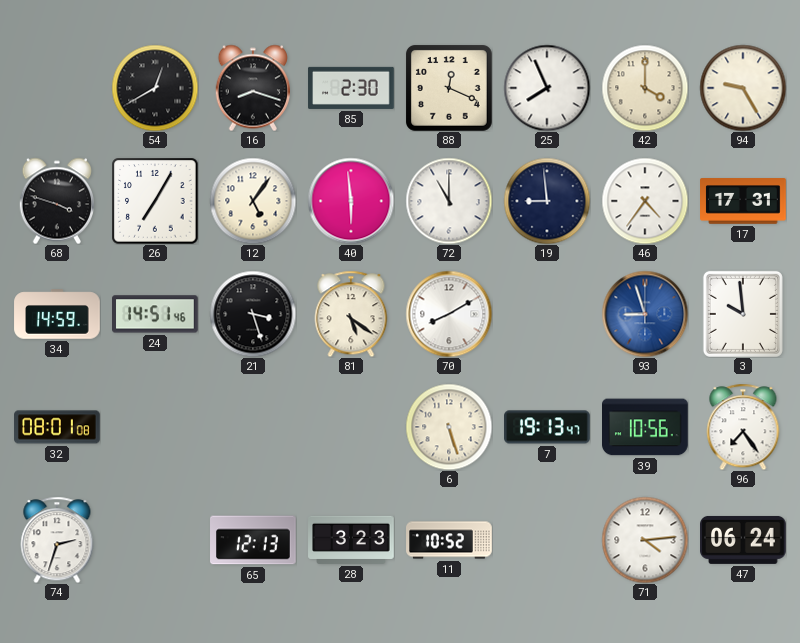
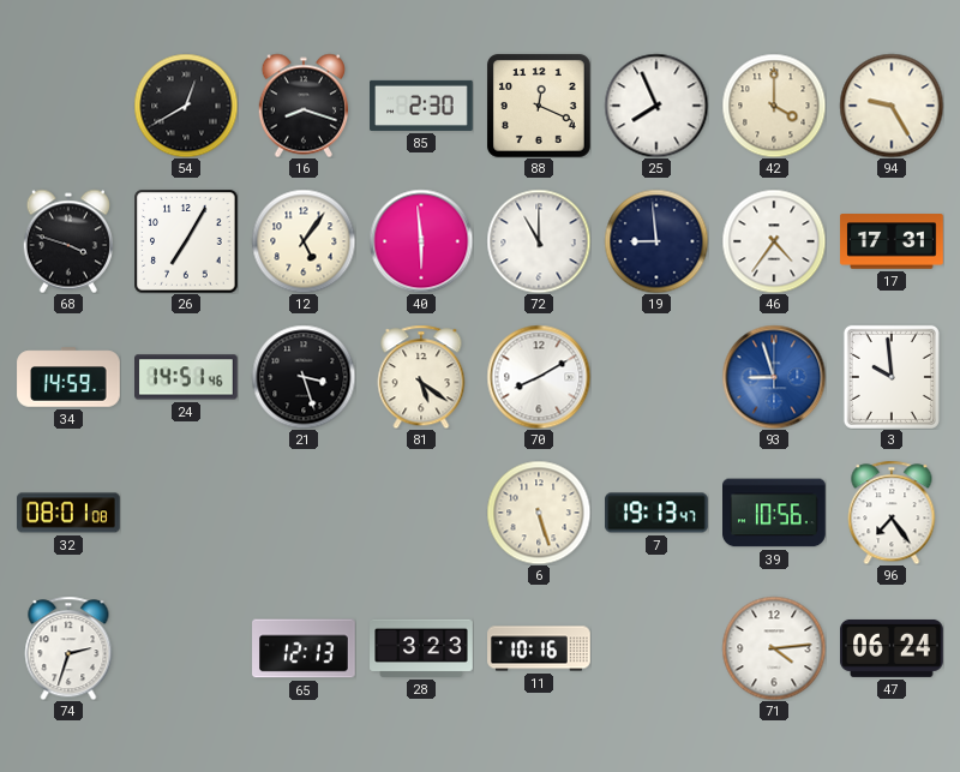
11: 10:52 -> 10:16
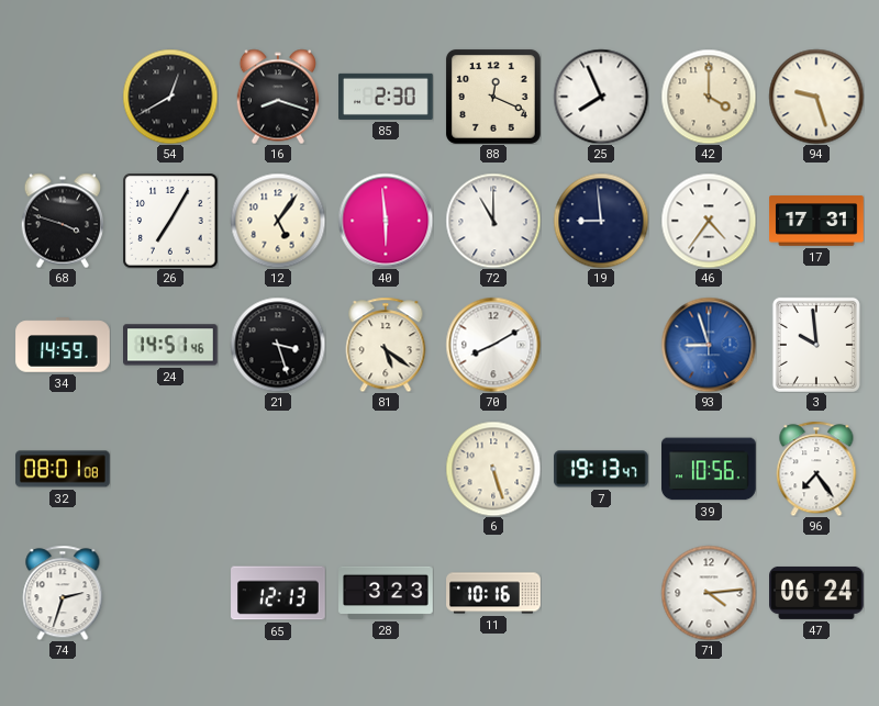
94: 9:25 -> 9:27
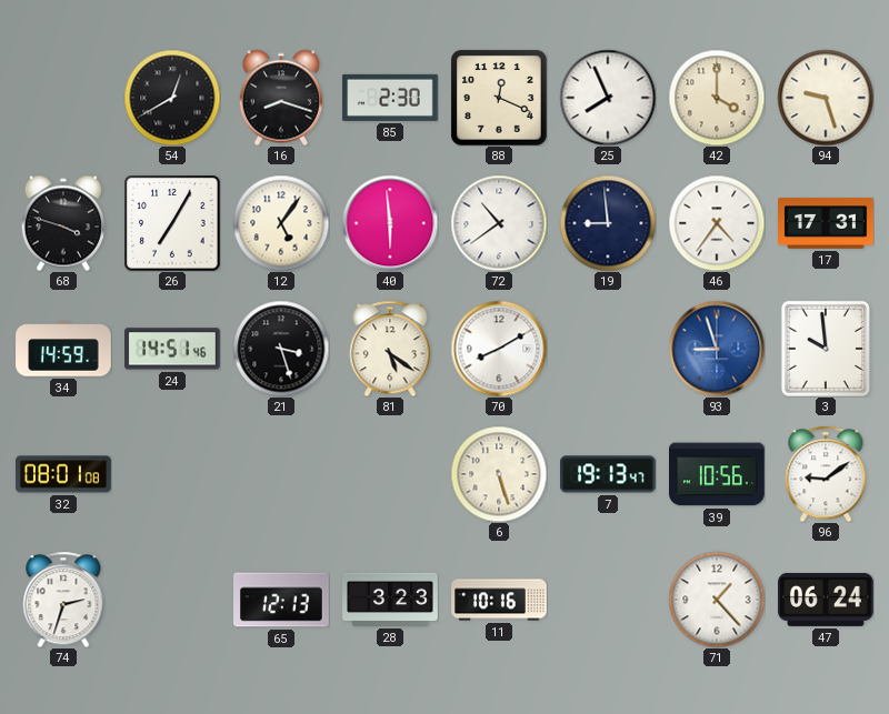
72: 11:00 -> 10:39
96: 7:24 -> 9:09
71: 4:14 -> 1:23
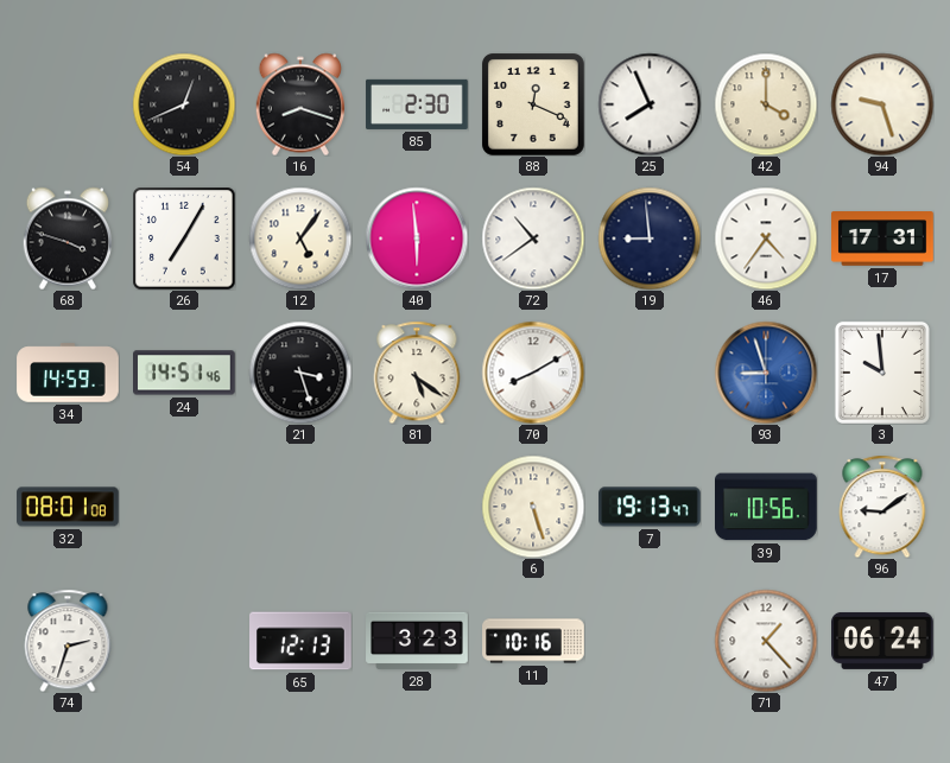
54: 12:40 -> 12:41
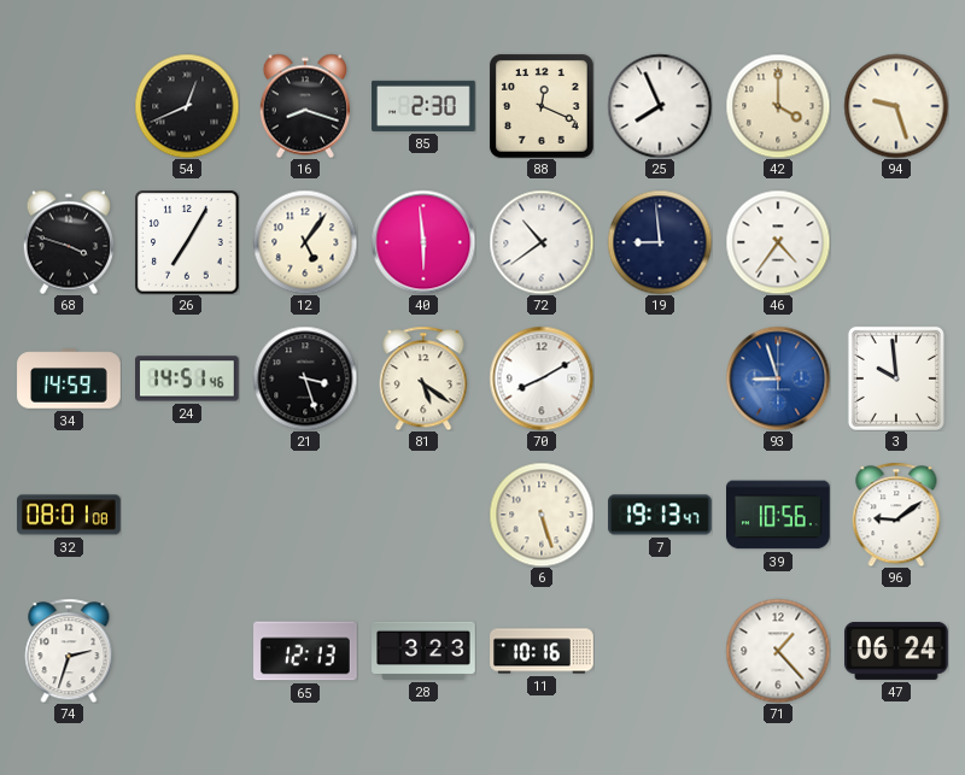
17: 17:31 -> none
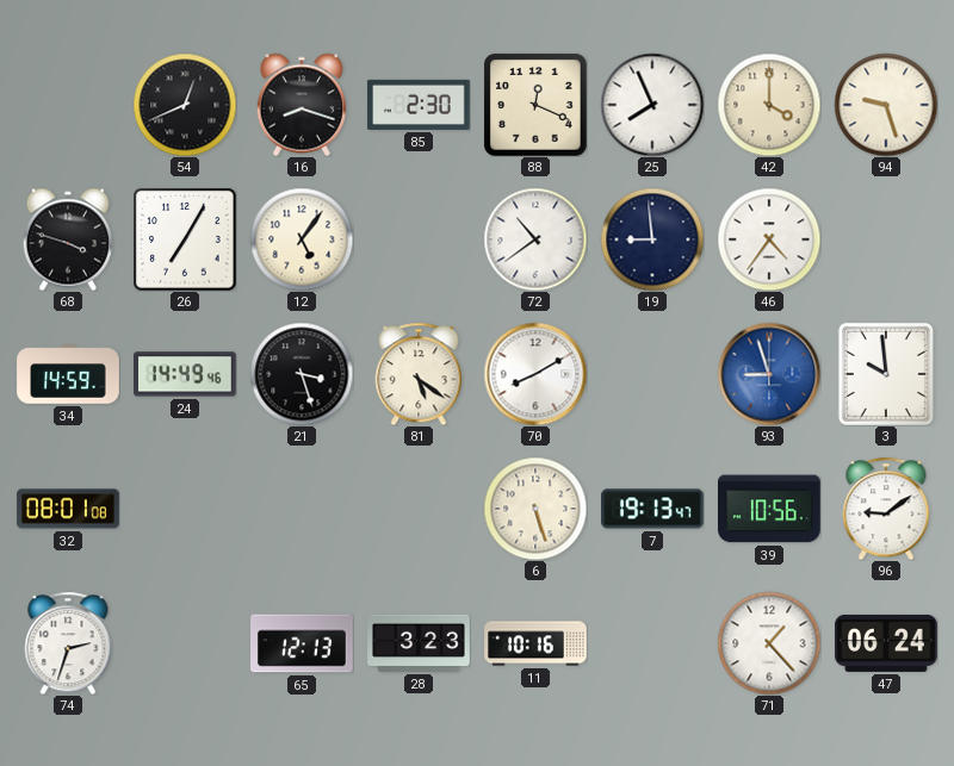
40: 5:59 -> none
24: 14:51 -> 14:49
